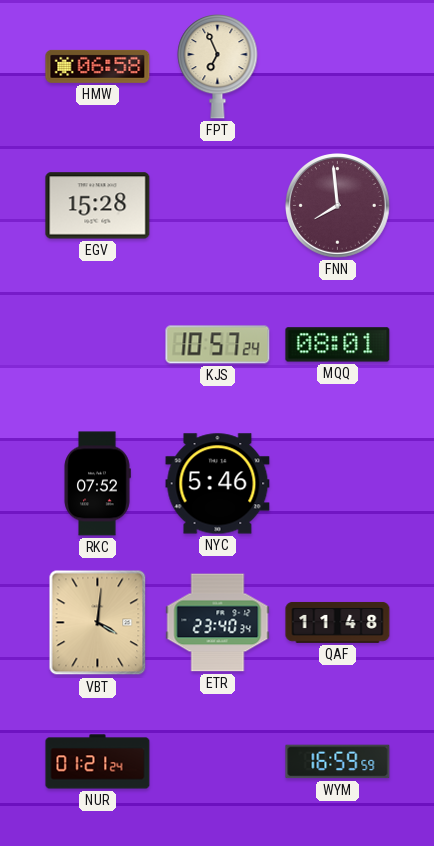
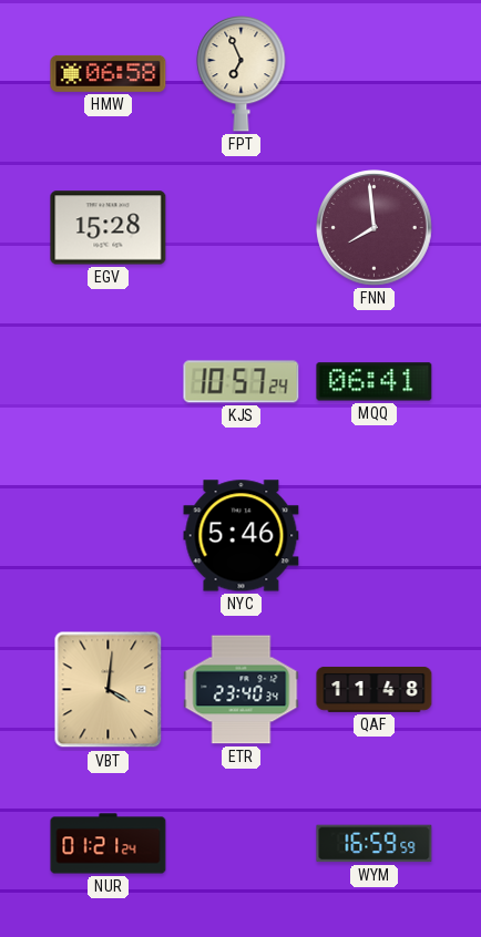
MQQ: 08:01 -> 06:41
RKC: 07:52 -> none
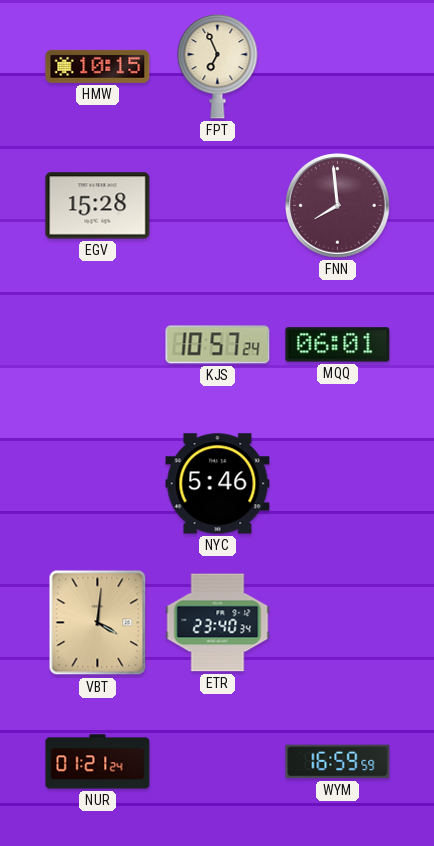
HMW: 06:58 -> 10:15
MQQ: 06:41 -> 06:01
QAF: 11:48 -> none
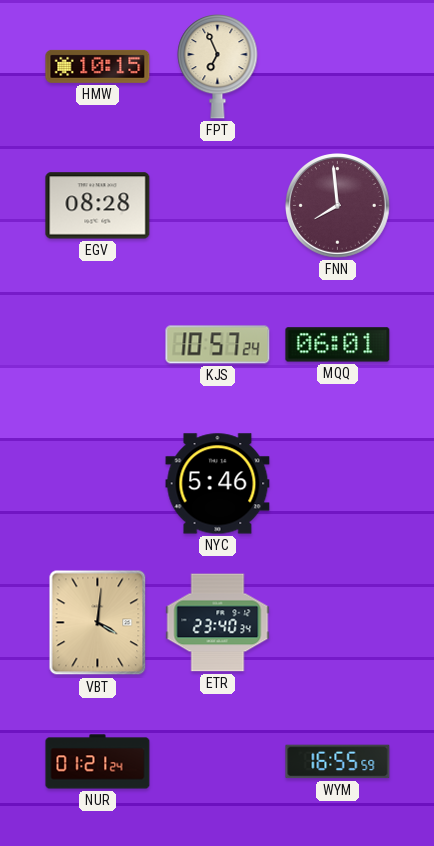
EGV: 15:28 -> 08:28
WYM: 16:59 -> 16:55
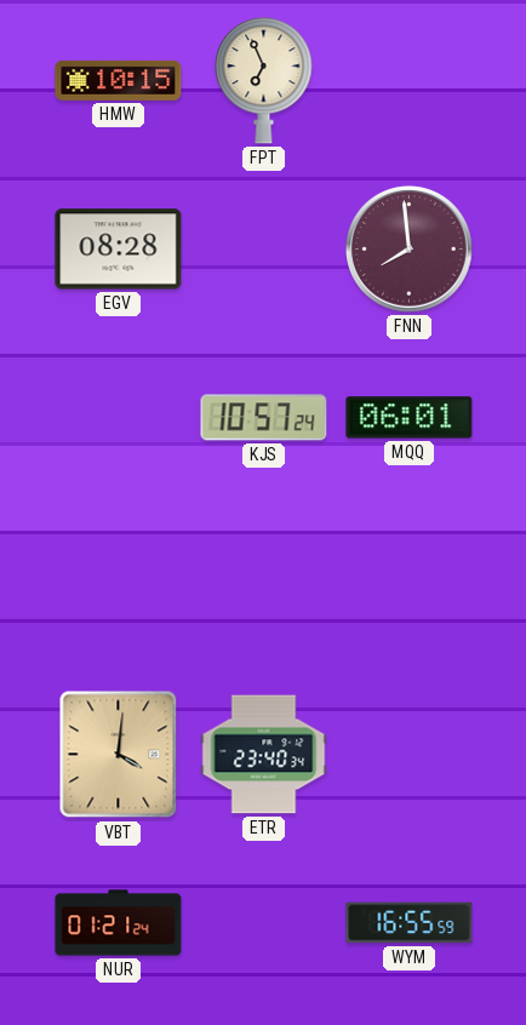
NYC: 5:46 -> none
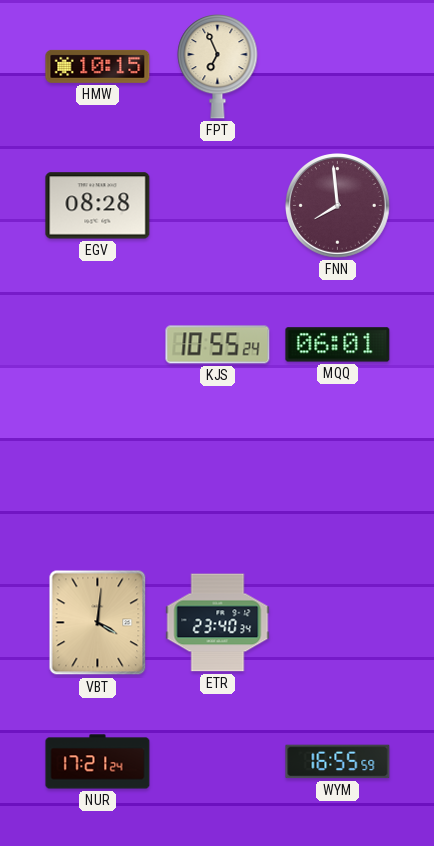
KJS: 10:57 -> 10:55
NUR: 01:21 -> 17:21
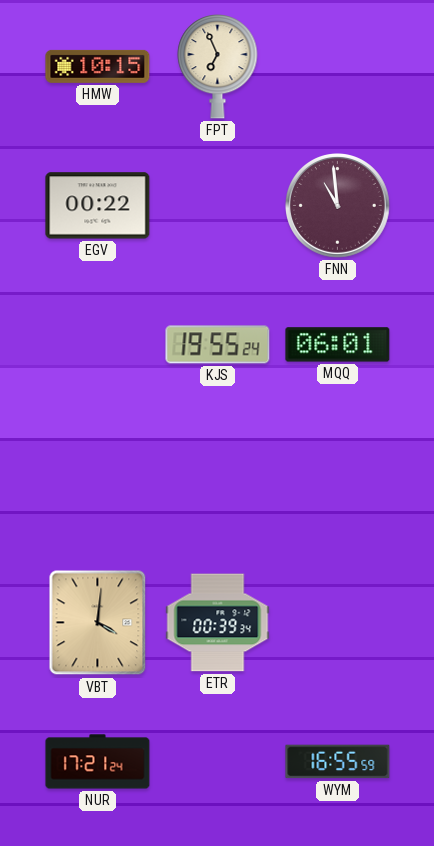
EGV: 08:28 -> 00:22
FNN: 7:59 -> 10:59
KJS: 10:55 -> 19:55
ETR: 23:40 -> 00:39
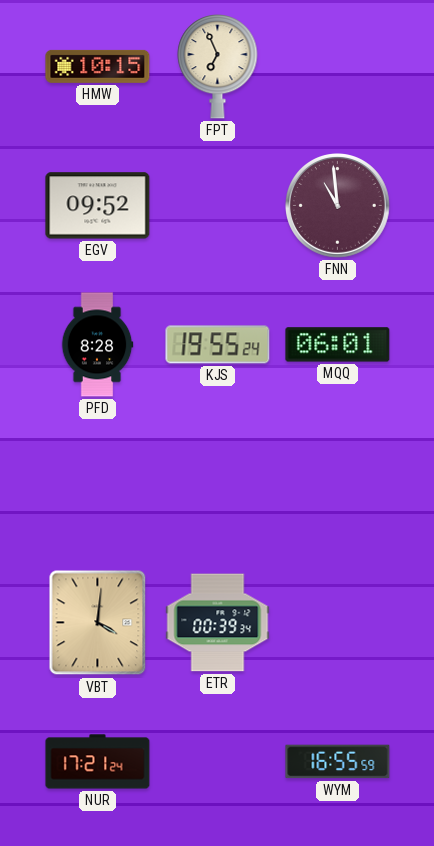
EGV: 00:22 -> 09:52
PFD: none -> 8:28
